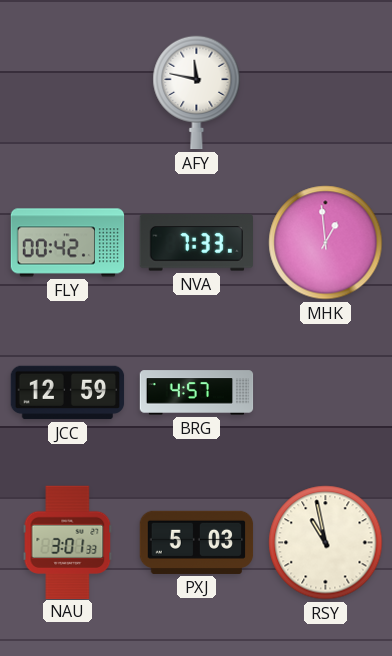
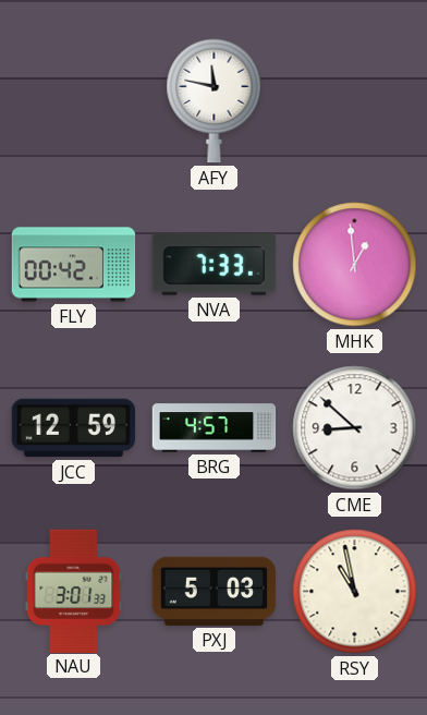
CME: none -> 8:52
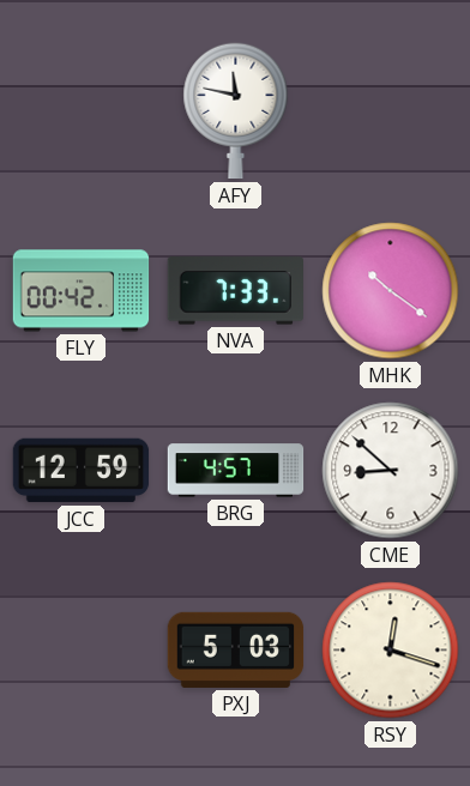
MHK: 12:59 -> 10:21
NAU: 3:01 -> none
RSY: 10:58 -> 12:18
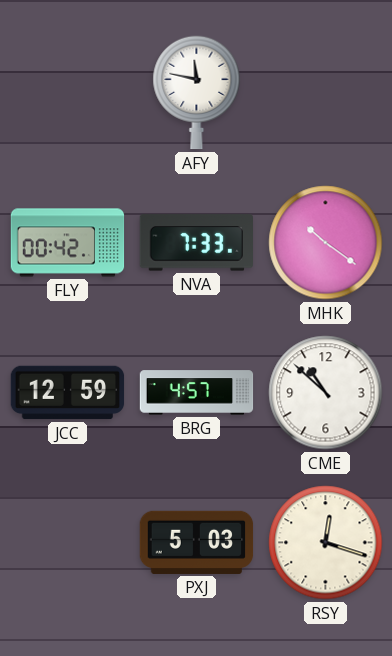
CME: 8:52 -> 10:52
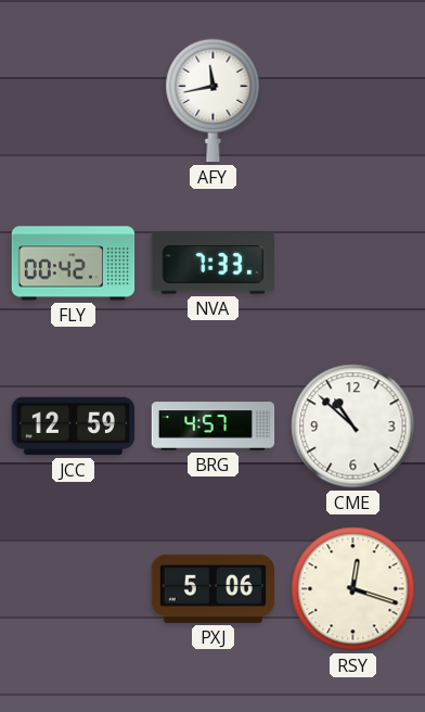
AFY: 11:47 -> 11:43
MHK: 10:21 -> none
PXJ: 5:03 -> 5:06
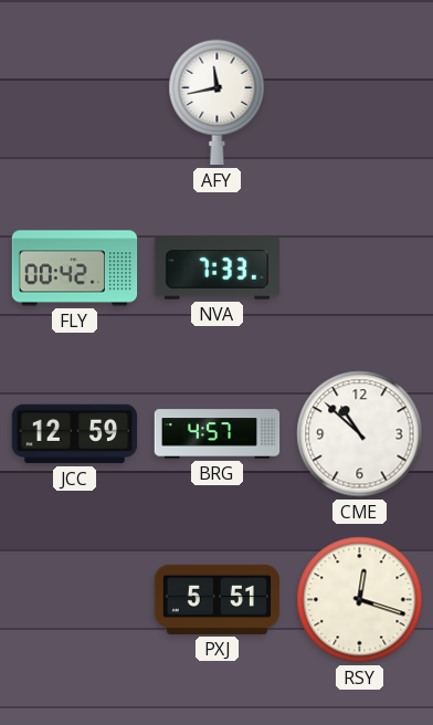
PXJ: 5:06 -> 5:51
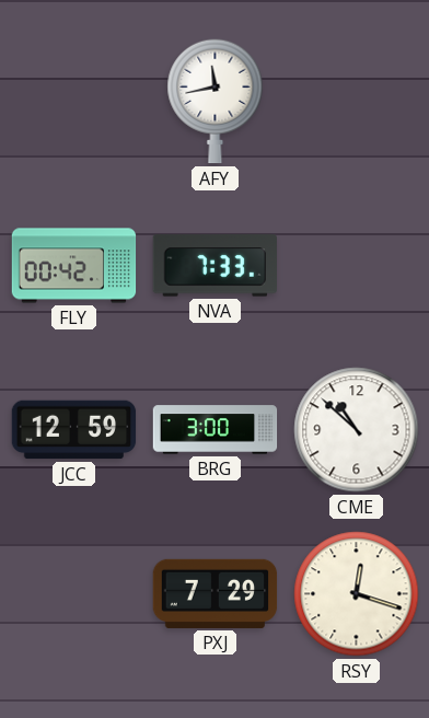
BRG: 4:57 -> 3:00
PXJ: 5:51 -> 7:29
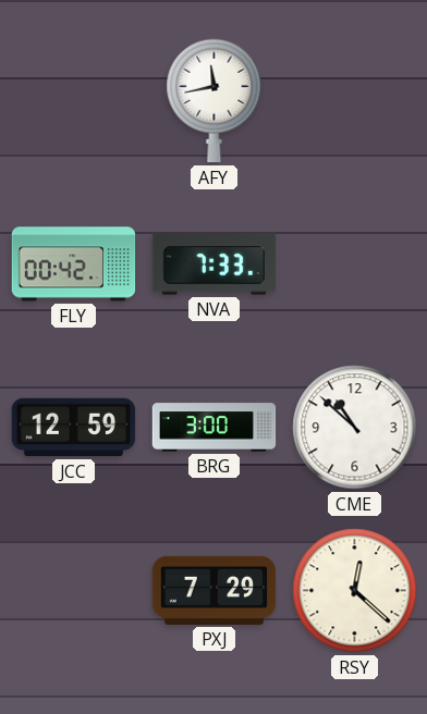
RSY: 12:18 -> 12:22
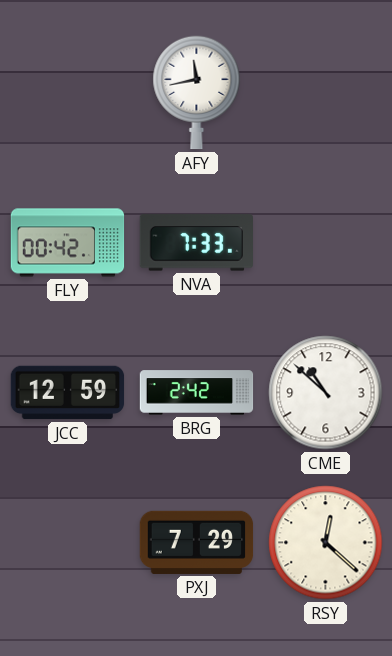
BRG: 3:00 -> 2:42
